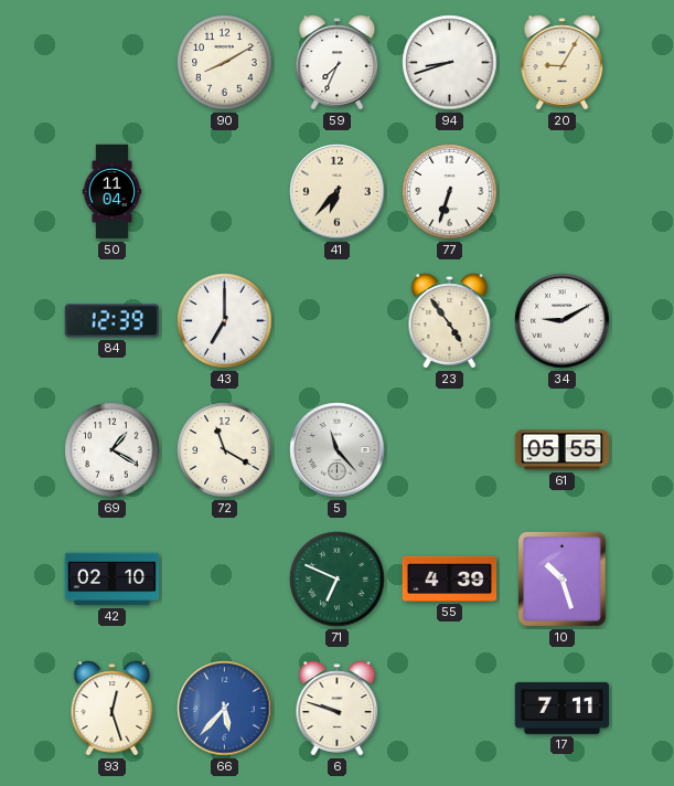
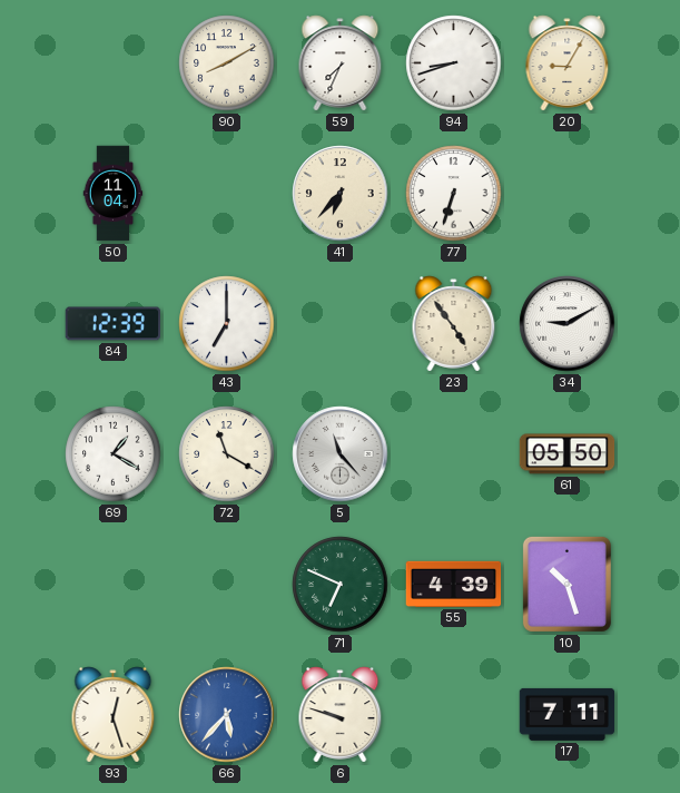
61: 05:55 -> 05:50
42: 02:10 -> none
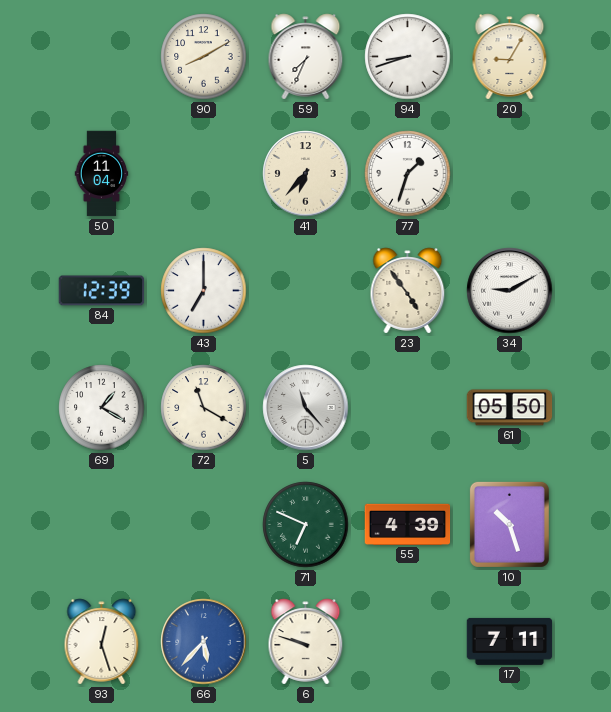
77: 6:33 -> 1:33
